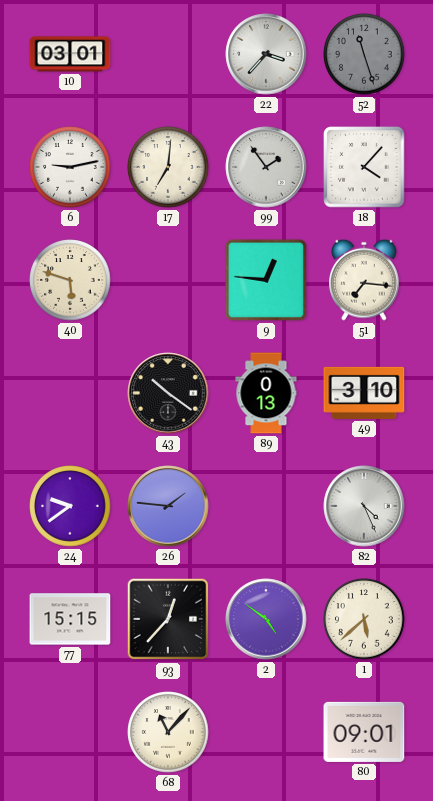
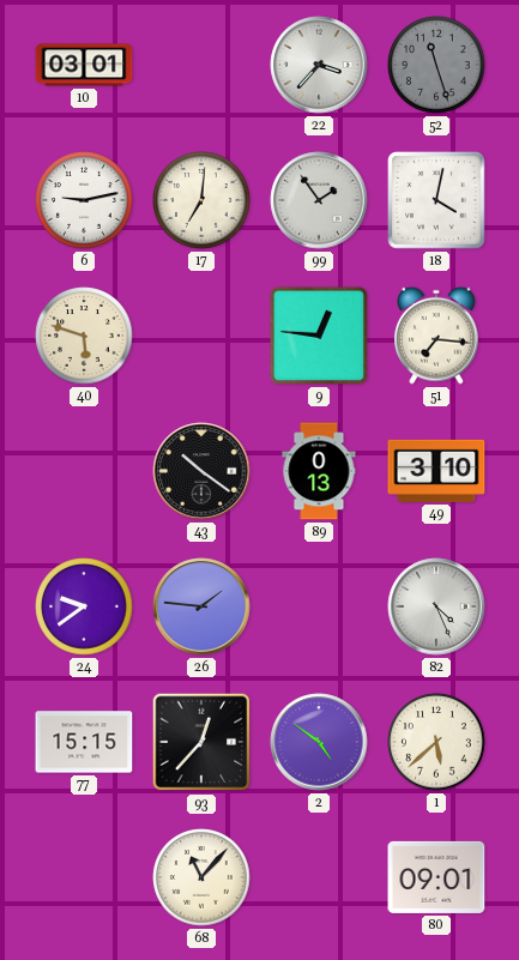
18: 4:07 -> 4:02
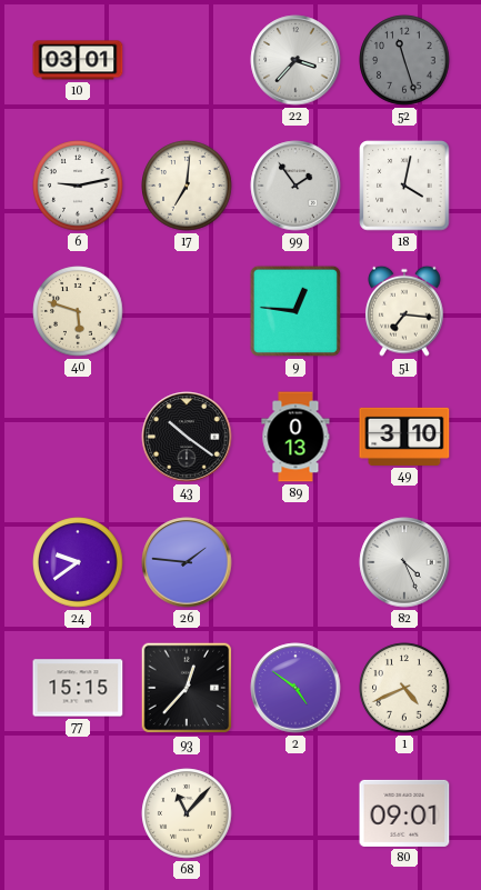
1: 5:38 -> 4:41
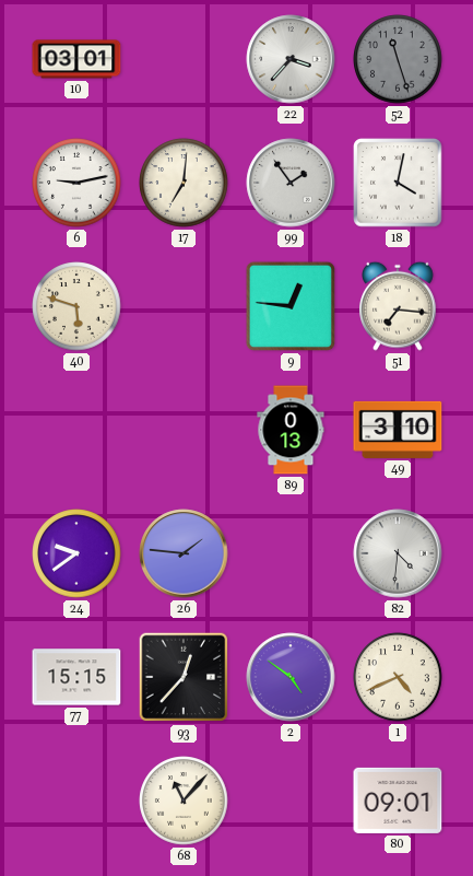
43: 10:21 -> none
82: 4:26 -> 4:31
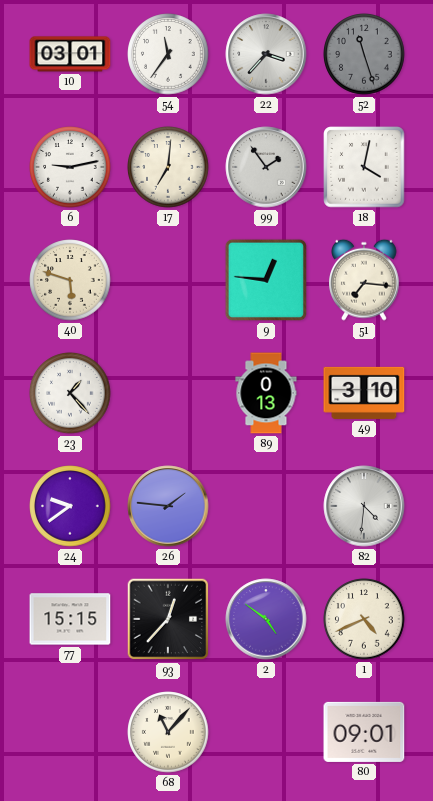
54: none -> 11:36
23: none -> 1:23
